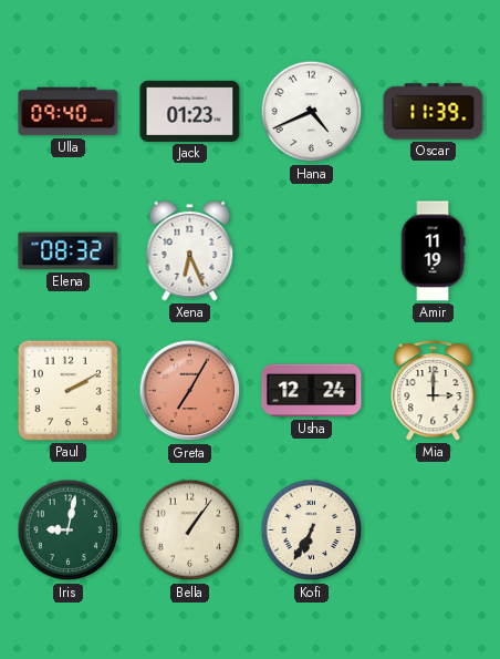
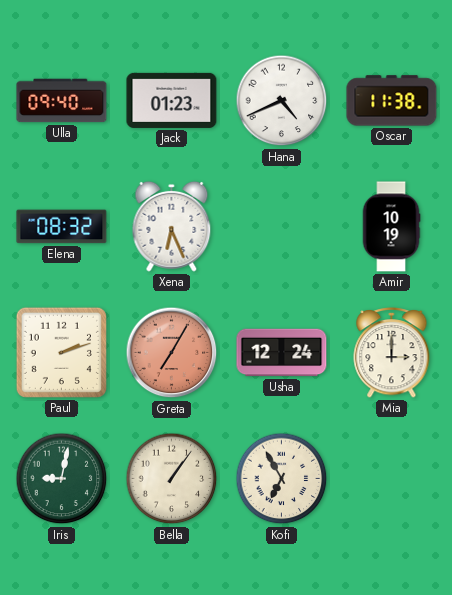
Oscar: 11:39 -> 11:38
Amir: 11:19 -> 10:19
Paul: 2:10 -> 2:12
Kofi: 6:35 -> 6:55
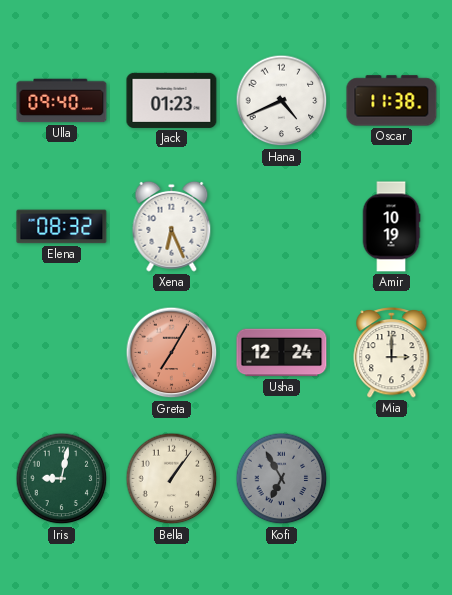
Paul: 2:12 -> none
Kofi dial: cream -> grey
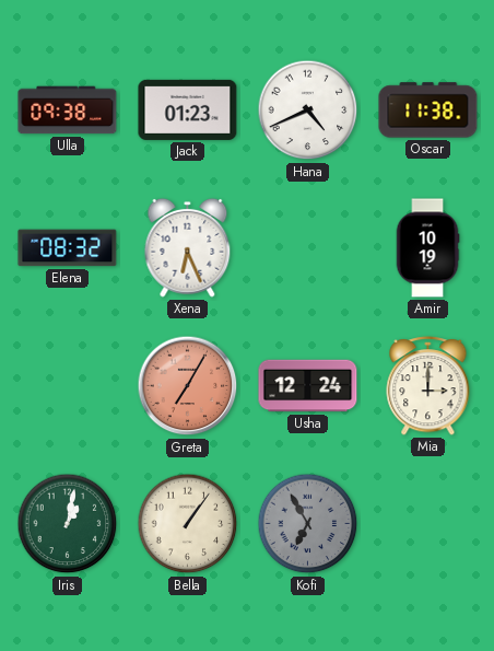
Ulla: 09:40 -> 09:38
Iris: 9:02 -> 1:02
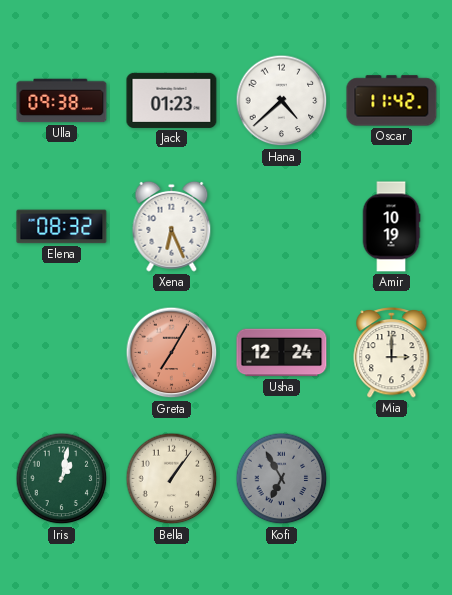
Hana: 4:41 -> 4:38
Oscar: 11:38 -> 11:42
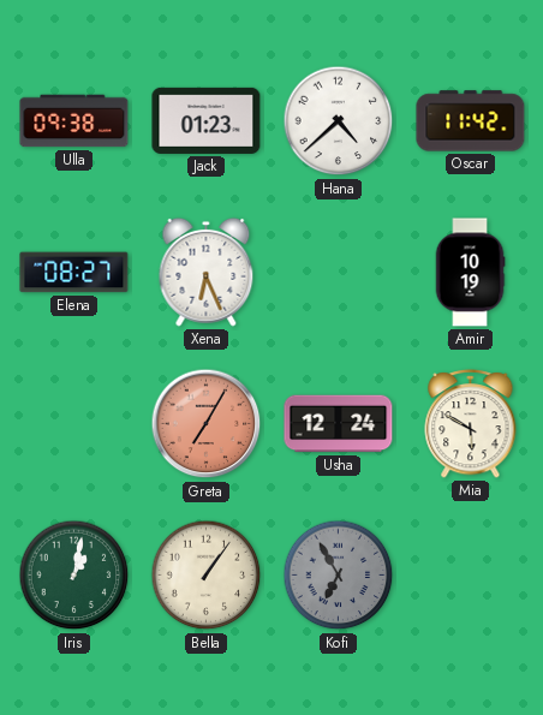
Elena: 08:32 -> 08:27
Mia: 3:00 -> 5:50
